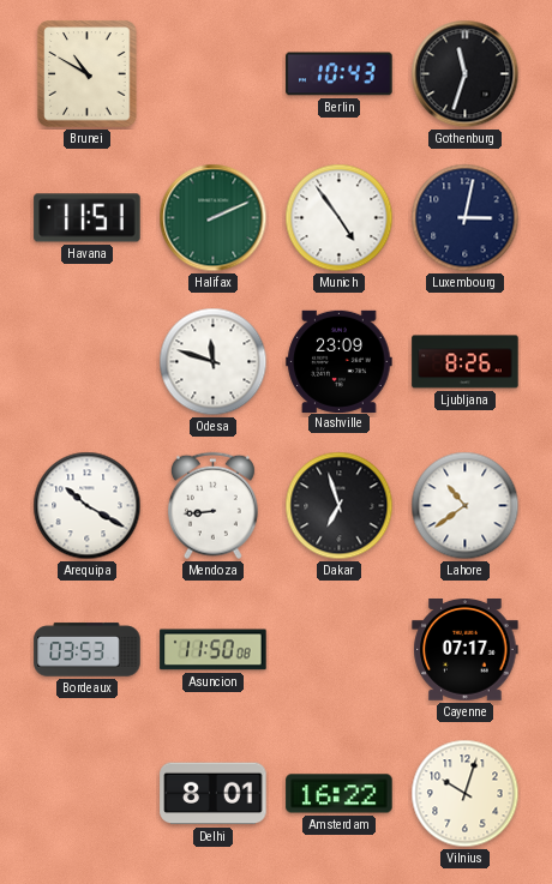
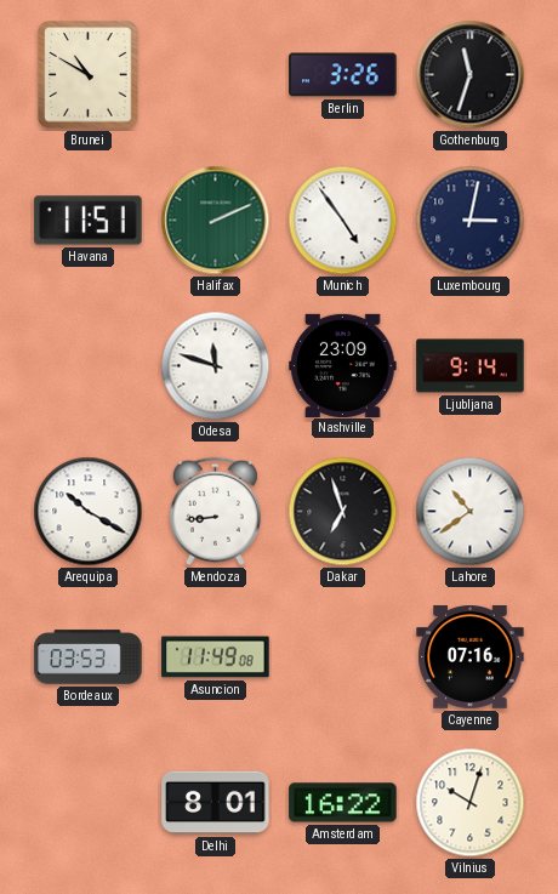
Berlin: 10:43 -> 3:26
Ljubljana: 8:26 -> 9:14
Asuncion: 11:50 -> 11:49
Cayenne: 07:17 -> 07:16
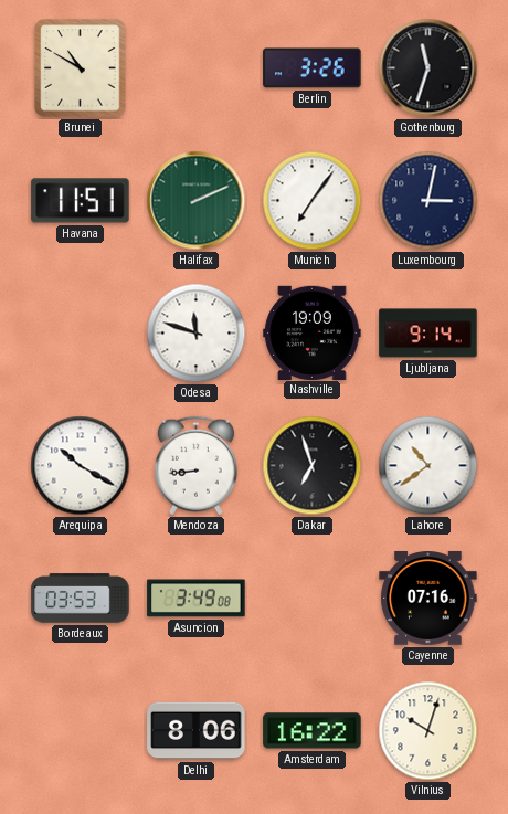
Munich: 4:54 -> 7:06
Nashville: 23:09 -> 19:09
Asuncion: 11:49 -> 3:49
Delhi: 8:01 -> 8:06
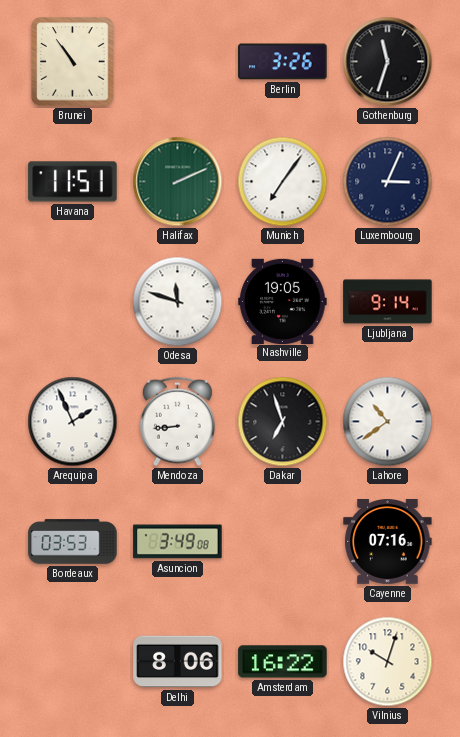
Brunei: 10:50 -> 10:54
Luxembourg: 3:02 -> 3:04
Nashville: 19:09 -> 19:05
Arequipa: 10:20 -> 1:56
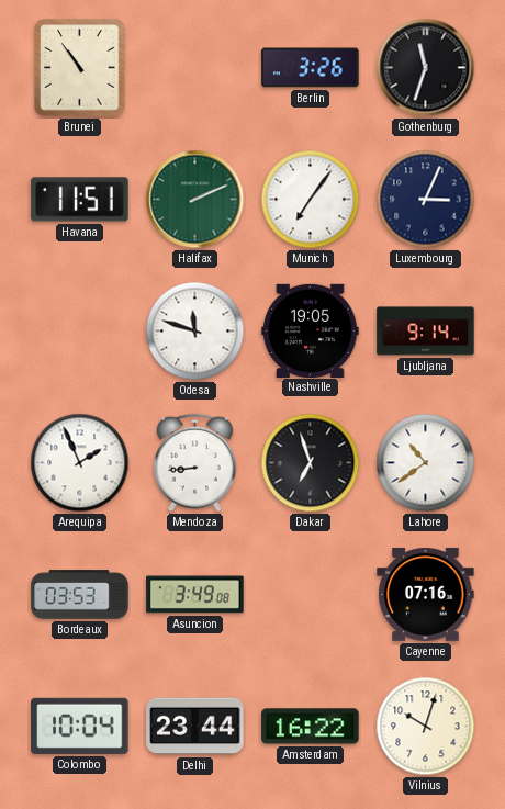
Colombo: none -> 10:04
Delhi: 8:06 -> 23:44
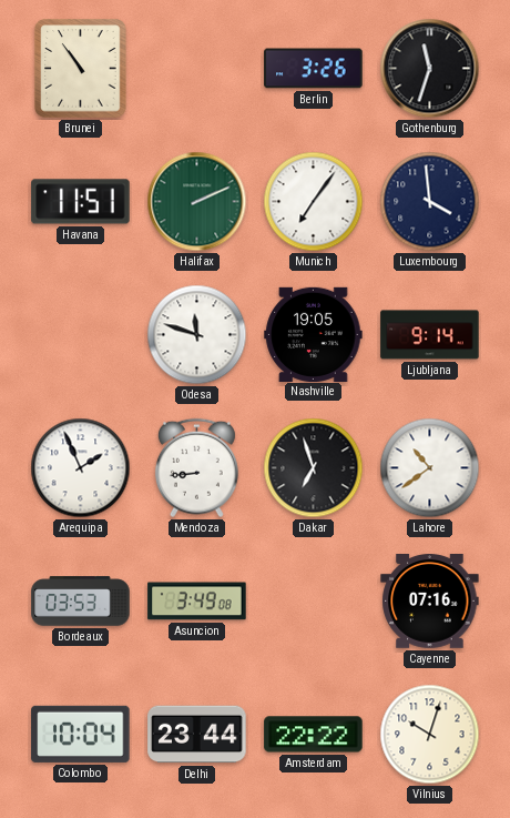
Luxembourg: 3:04 -> 3:59
Amsterdam: 16:22 -> 22:22
